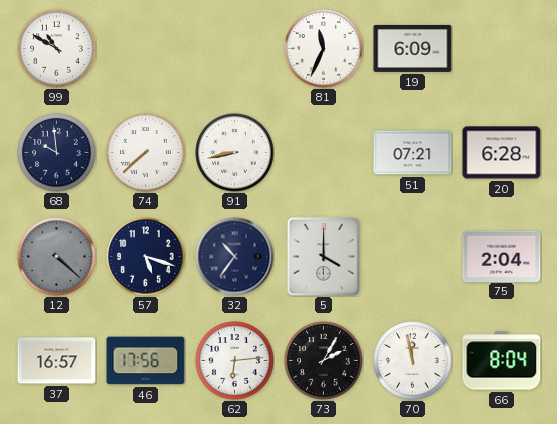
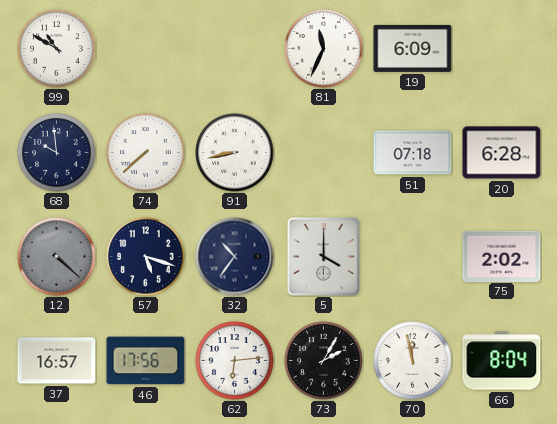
51: 07:21 -> 07:18
75: 2:04 -> 2:02
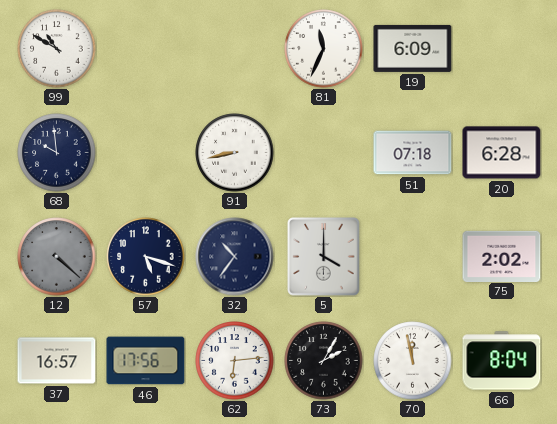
74: 7:38 -> none
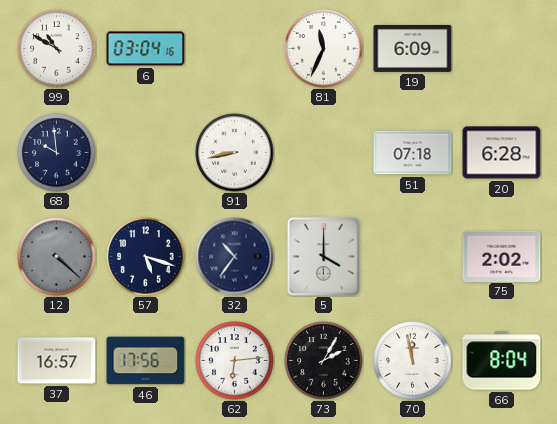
6: none -> 03:04
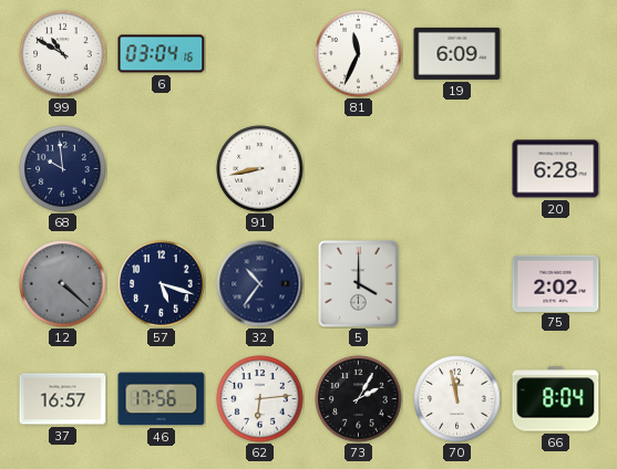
51: 07:18 -> none
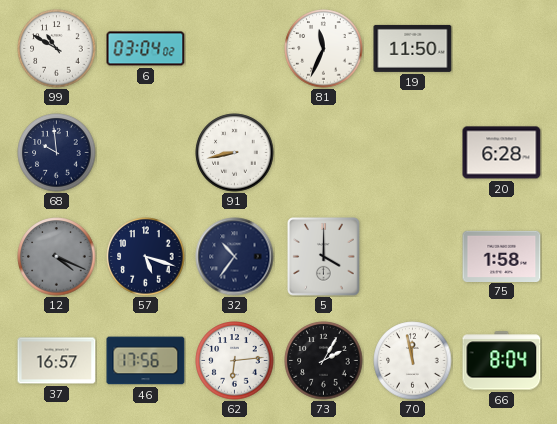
6: 03:04:16 -> 03:04:02
19: 6:09 -> 11:50
12: 4:22 -> 4:19
75: 2:02 -> 1:58
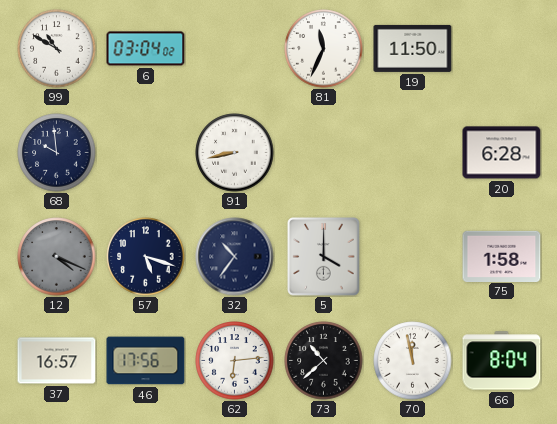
73: 2:05 -> 10:38
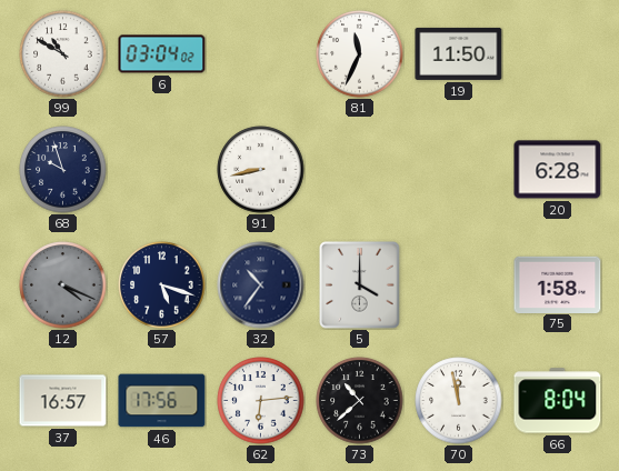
68: 9:59 -> 9:57
